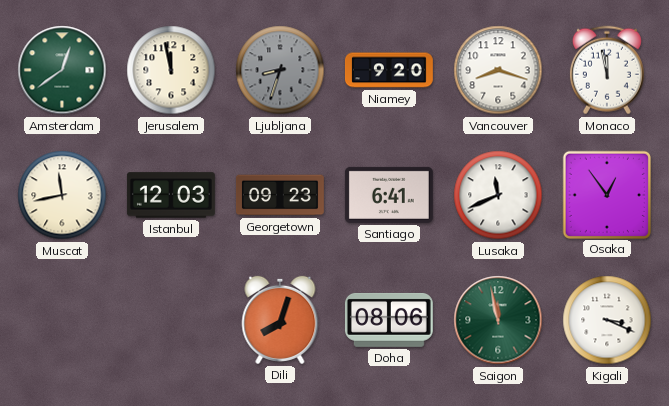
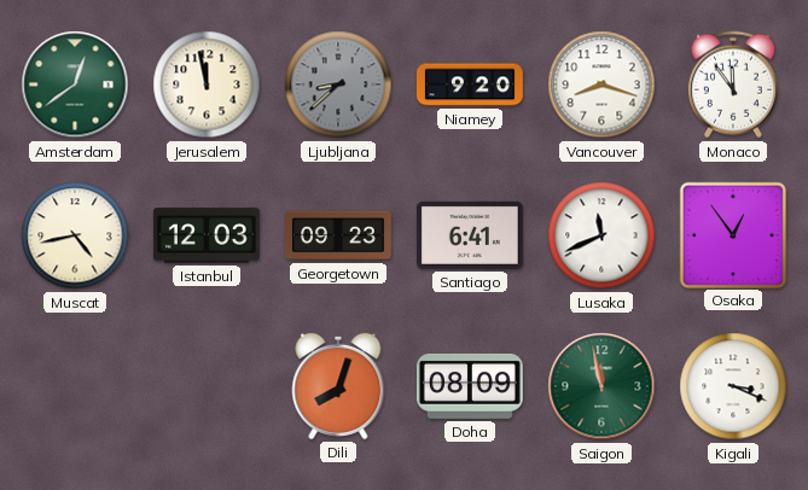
Ljubljana: 8:33 -> 8:38
Monaco: 11:58 -> 11:54
Muscat: 11:43 -> 4:43
Doha: 08:06 -> 08:09
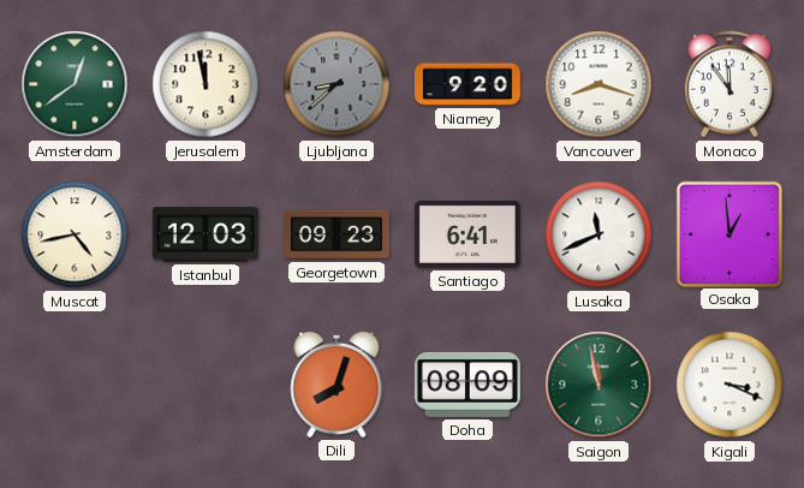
Osaka: 12:54 -> 12:59
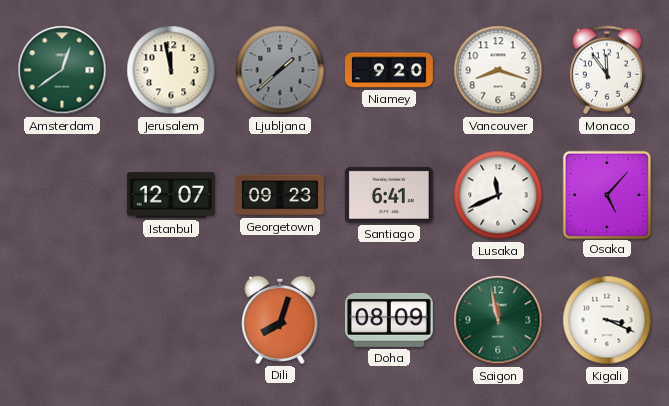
Ljubljana: 8:38 -> 1:38
Muscat: 4:43 -> none
Istanbul: 12:03 -> 12:07
Osaka: 12:59 -> 5:07
